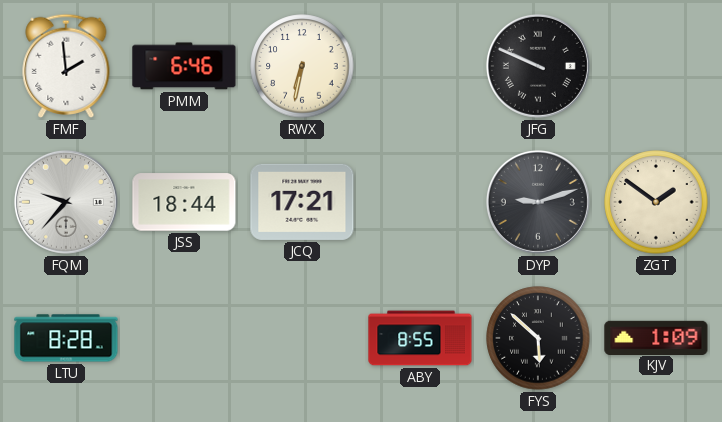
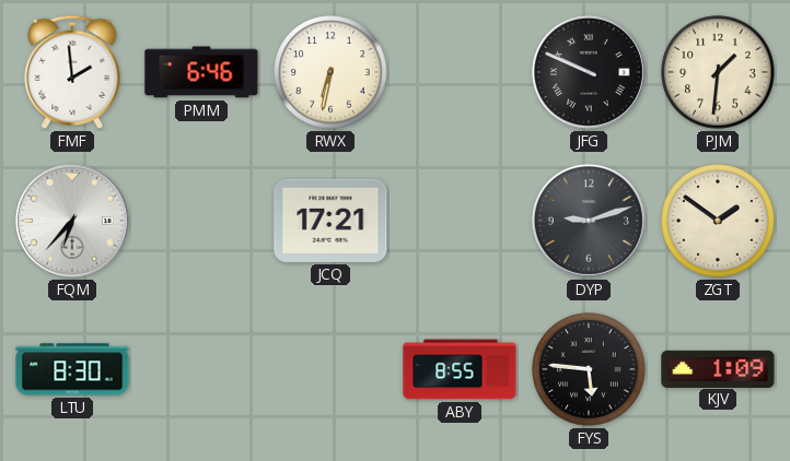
PJM: none -> 1:31
FQM: 9:37 -> 6:37
JSS: 18:44 -> none
LTU: 8:28 -> 8:30
FYS: 5:52 -> 5:46
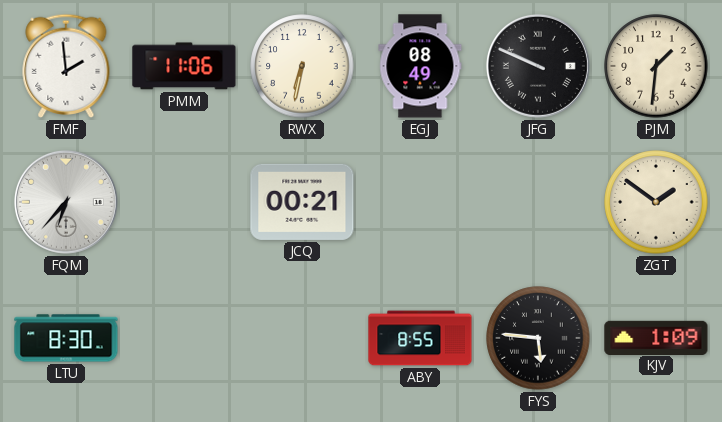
PMM: 6:46 -> 11:06
EGJ: none -> 08:49
JCQ: 17:21 -> 00:21
DYP: 9:12 -> none
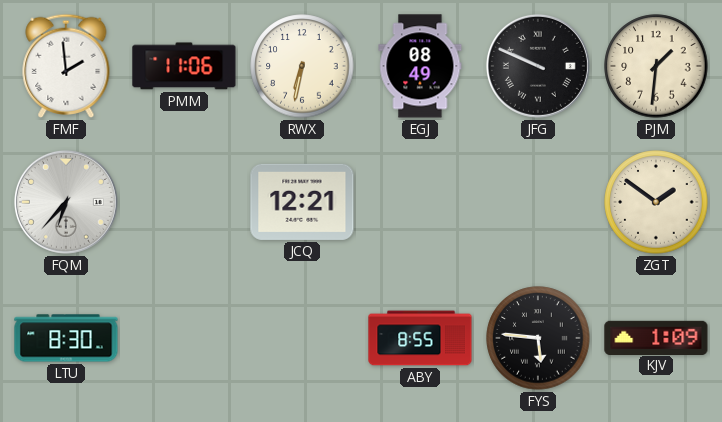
JCQ: 00:21 -> 12:21
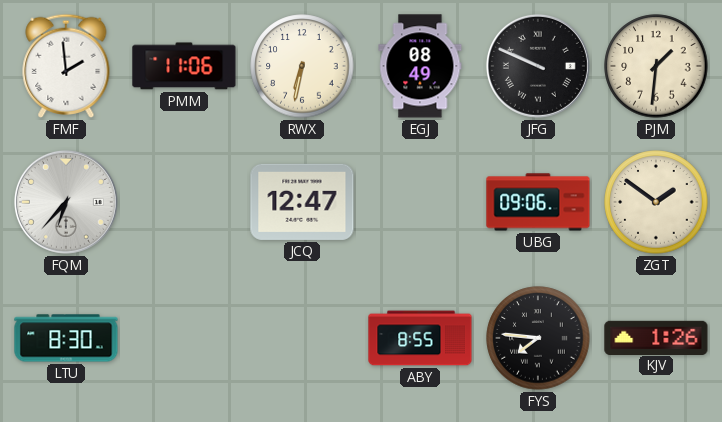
JCQ: 12:21 -> 12:47
UBG: none -> 09:06
FYS: 5:46 -> 7:46
KJV: 1:09 -> 1:26
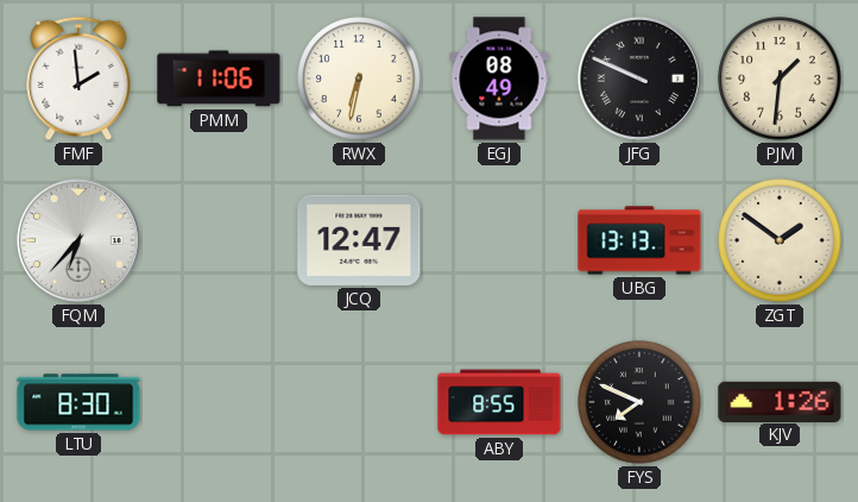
UBG: 09:06 -> 13:13
FYS: 7:46 -> 7:49
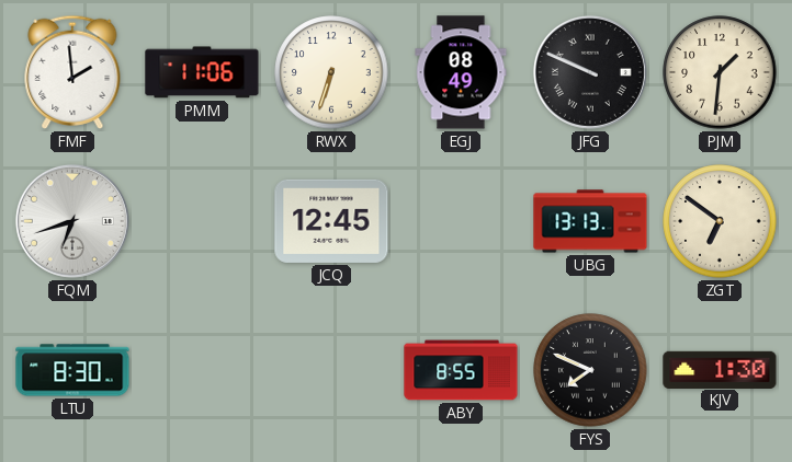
RWX: 6:32 -> 6:33
FQM: 6:37 -> 6:42
JCQ: 12:47 -> 12:45
ZGT: 1:51 -> 6:51
KJV: 1:26 -> 1:30
